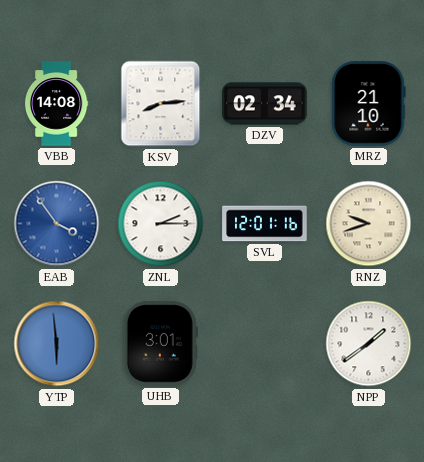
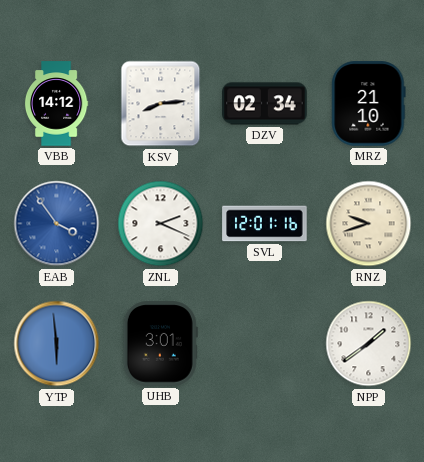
VBB: 14:08 -> 14:12
ZNL: 2:15 -> 2:19
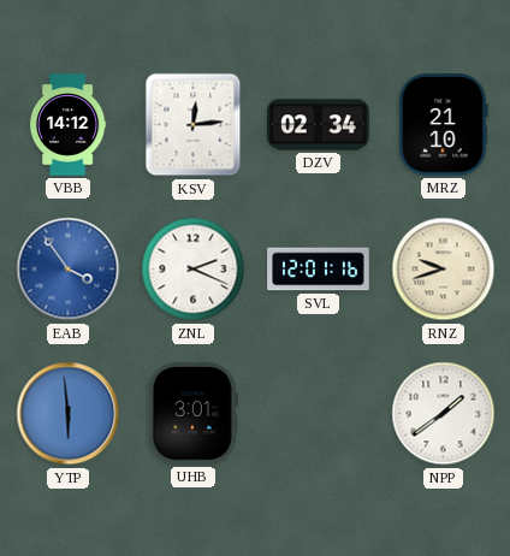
KSV: 8:14 -> 12:14
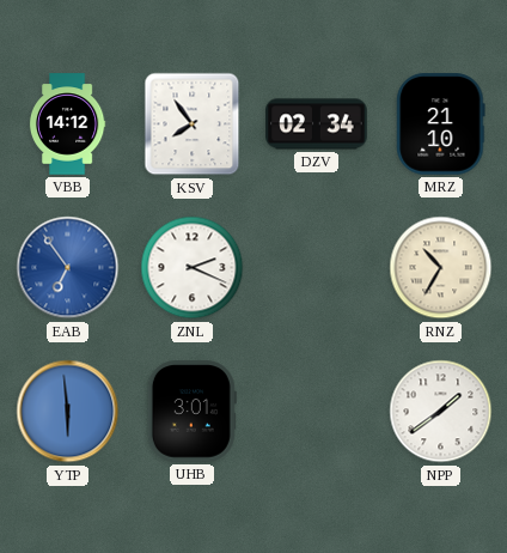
KSV: 12:14 -> 7:54
EAB: 3:54 -> 6:54
SVL: 12:01 -> none
RNZ: 9:42 -> 10:35
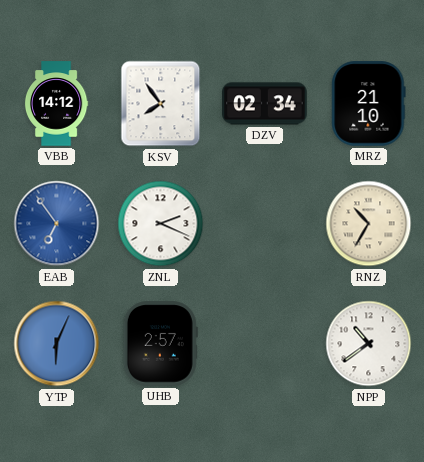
YTP: 5:59 -> 6:04
UHB: 3:01 -> 2:57
NPP: 1:39 -> 10:39
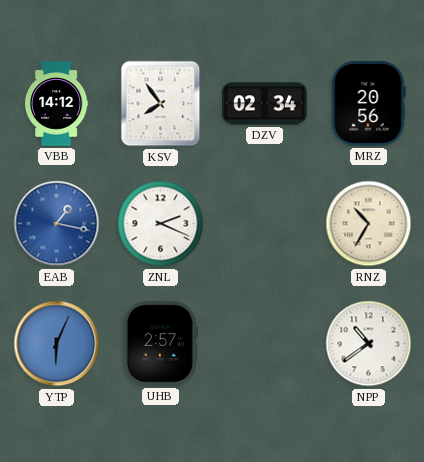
MRZ: 21:10 -> 20:56
EAB: 6:54 -> 1:17
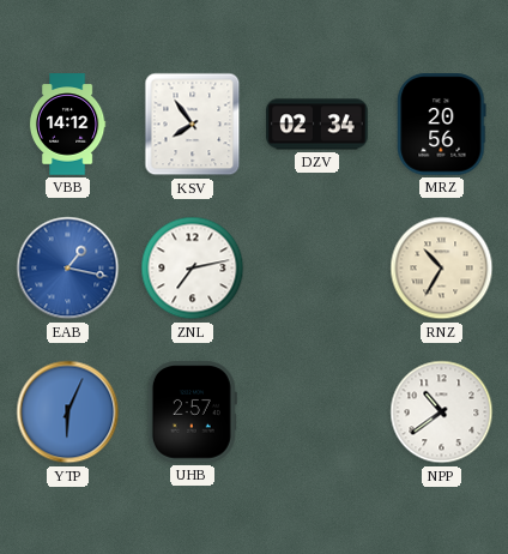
ZNL: 2:19 -> 7:13
